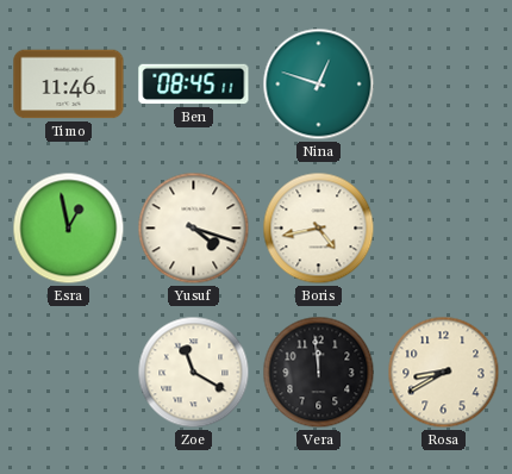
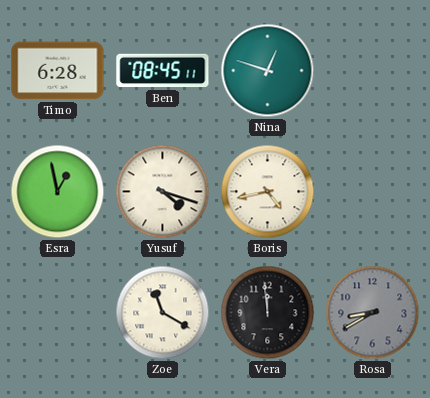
Timo: 11:46 -> 6:28
Rosa dial: cream -> grey
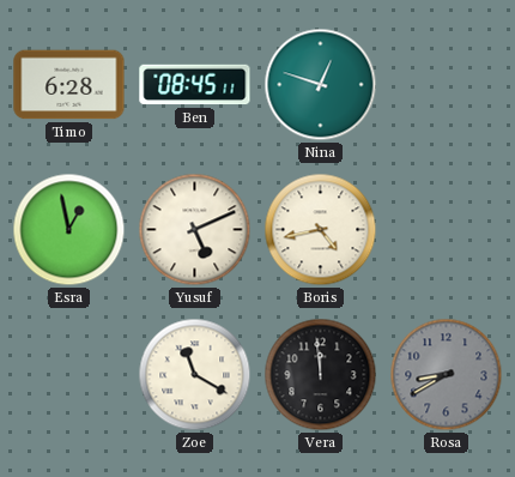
Yusuf: 4:18 -> 5:11
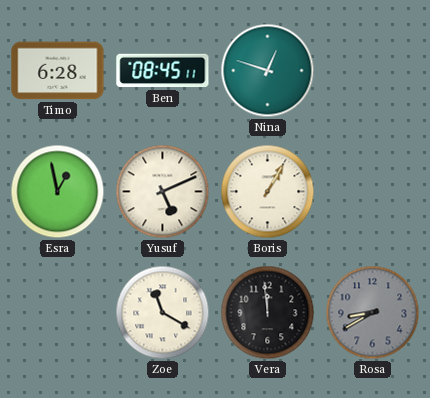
Boris: 4:43 -> 1:05
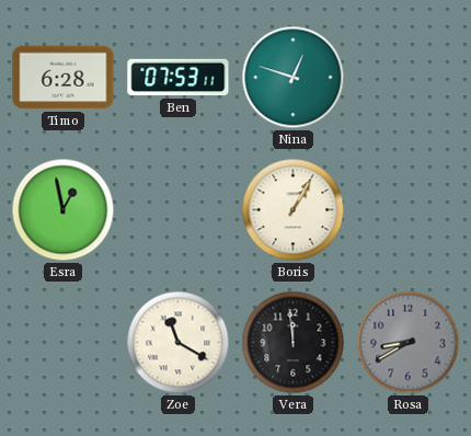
Ben: 08:45 -> 07:53
Yusuf: 5:11 -> none
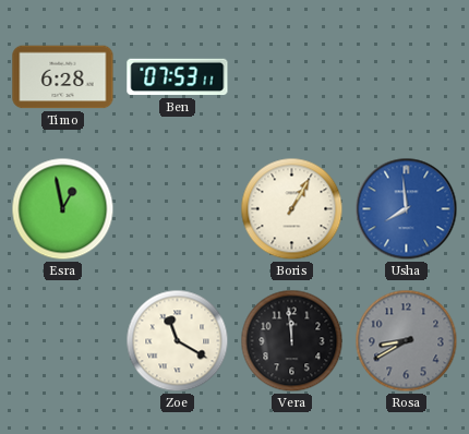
Nina: 12:48 -> none
Usha: none -> 7:59
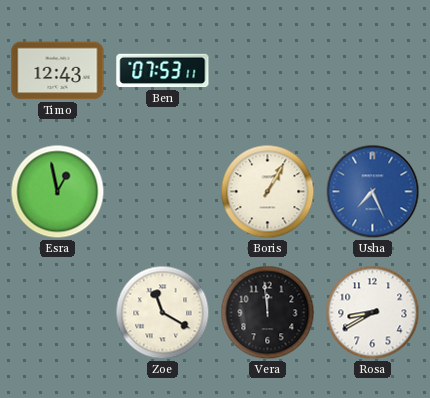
Timo: 6:28 -> 12:43
Usha: 7:59 -> 7:26
Rosa dial: grey -> white
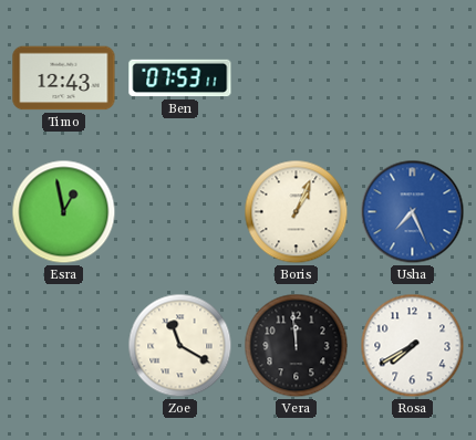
Boris: 1:05 -> 1:04
Rosa: 8:40 -> 7:40
